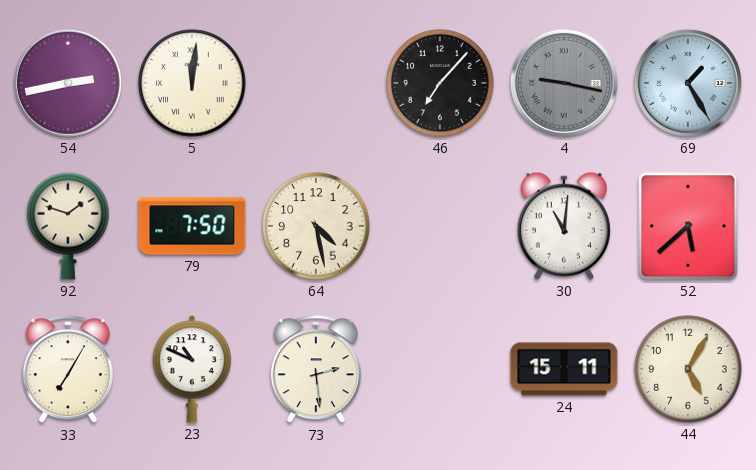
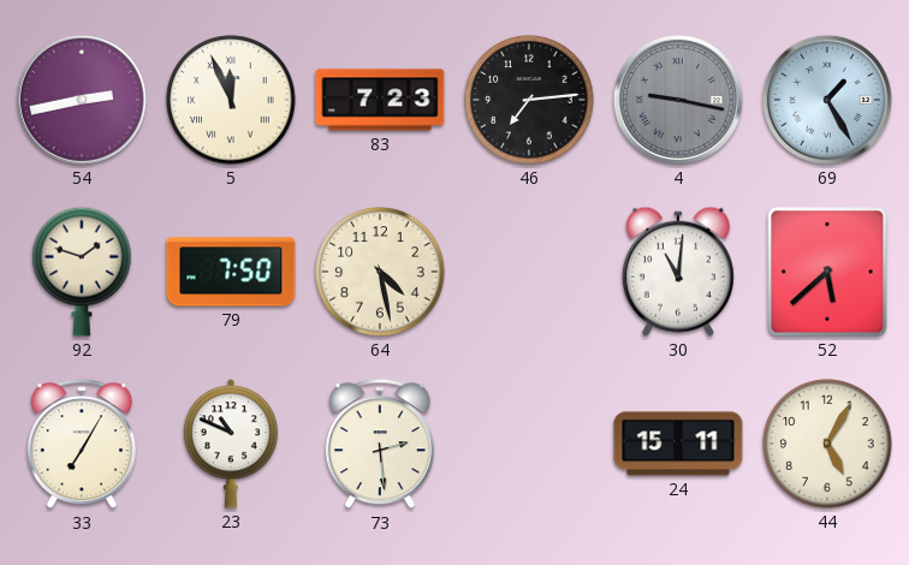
5: 12:01 -> 11:56
83: none -> 7:23
46: 7:07 -> 7:14
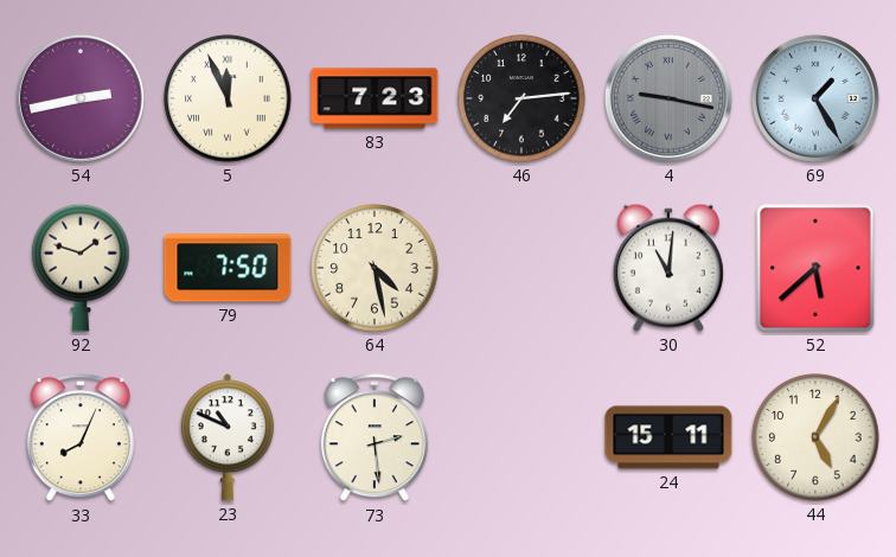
33: 7:05 -> 8:04
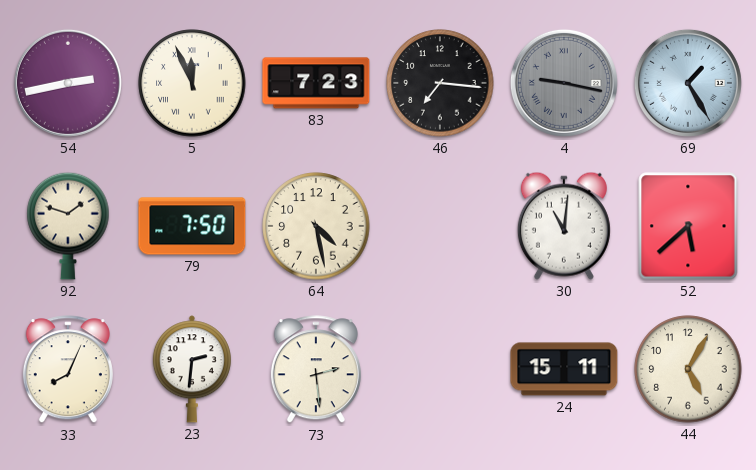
46: 7:14 -> 7:16
23: 10:49 -> 2:31
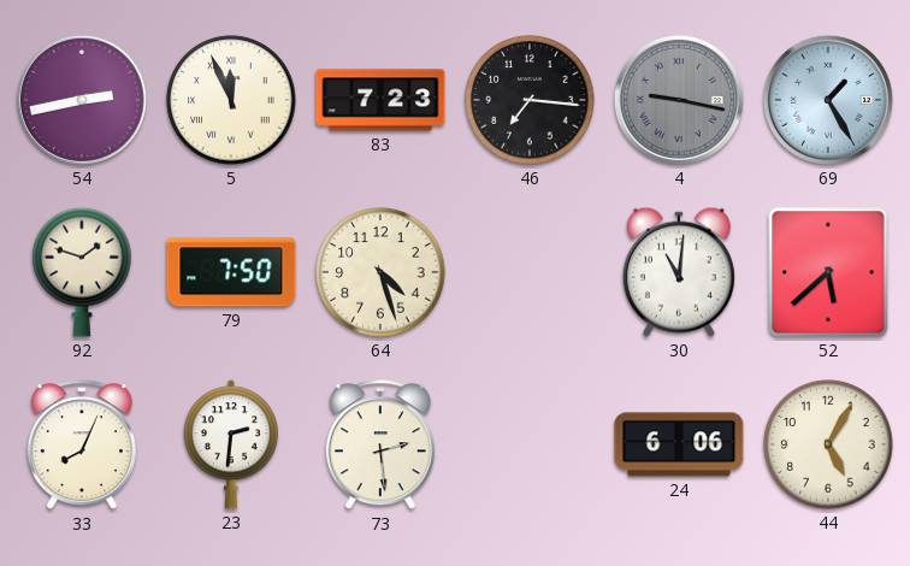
64: 4:28 -> 4:27
24: 15:11 -> 6:06
